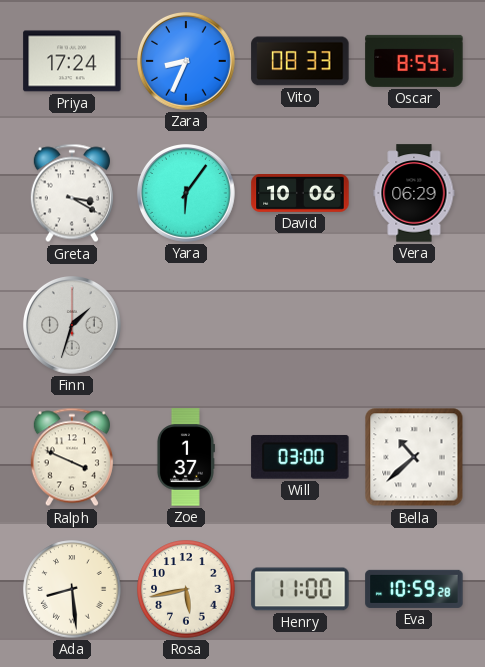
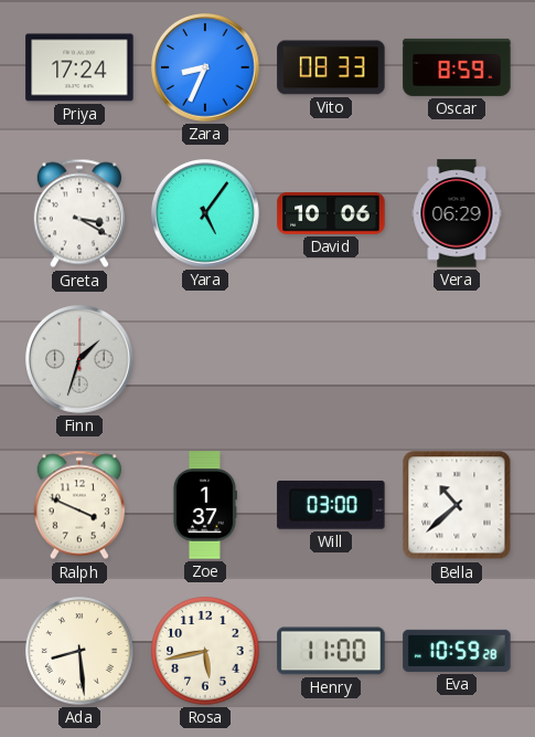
Yara: 6:06 -> 5:06
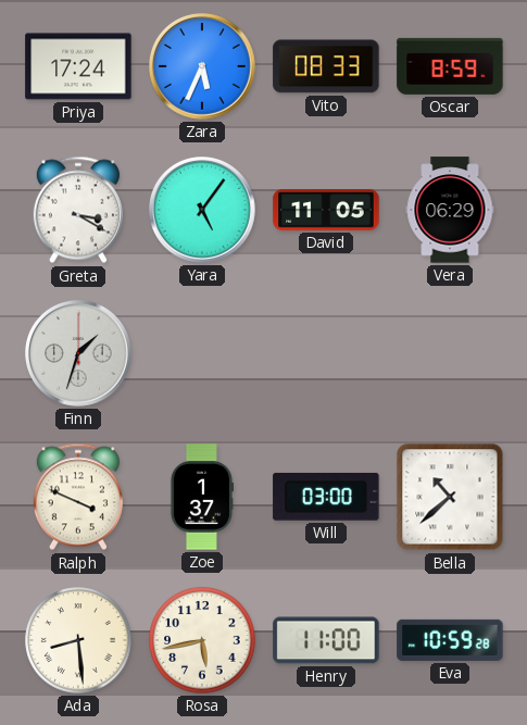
Zara: 8:34 -> 5:34
David: 10:06 -> 11:05
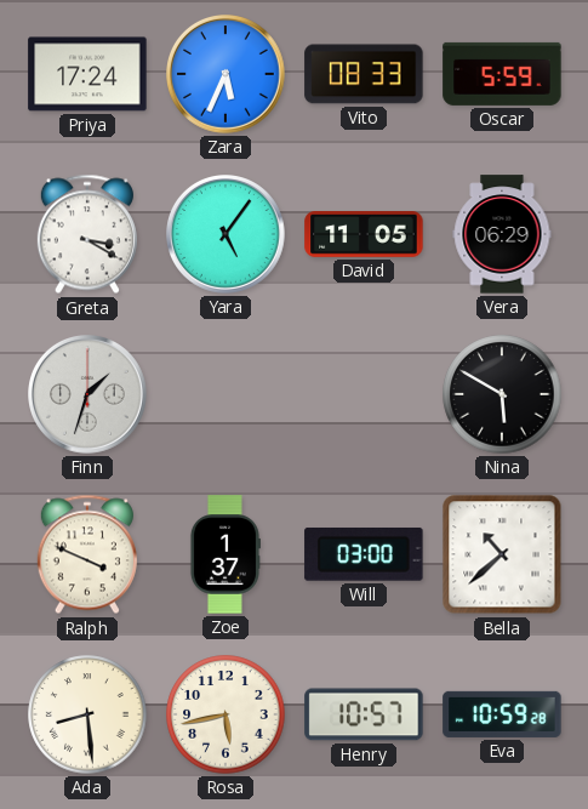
Oscar: 8:59 -> 5:59
Nina: none -> 5:50
Henry: 11:00 -> 10:57
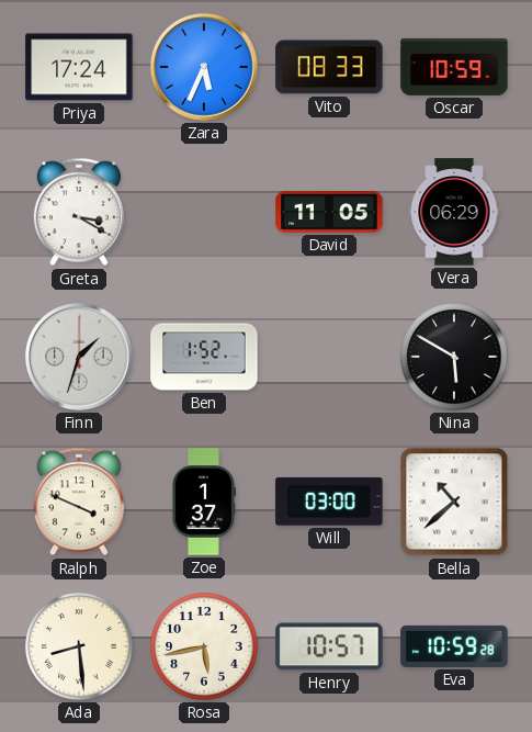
Oscar: 5:59 -> 10:59
Yara: 5:06 -> none
Ben: none -> 1:52
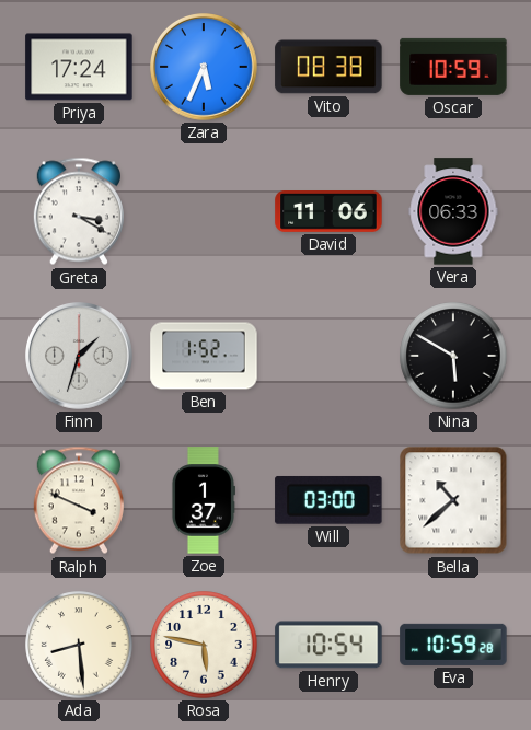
Vito: 08:33 -> 08:38
David: 11:05 -> 11:06
Vera: 06:29 -> 06:33
Rosa: 5:43 -> 5:47
Henry: 10:57 -> 10:54
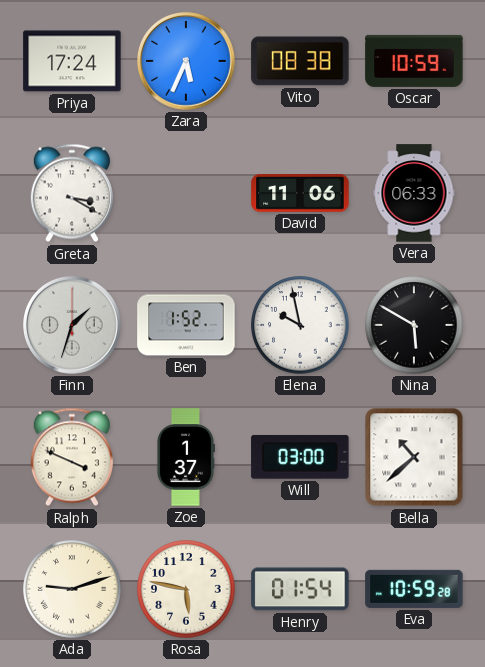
Elena: none -> 9:58
Ada: 8:29 -> 9:12
Henry: 10:54 -> 01:54
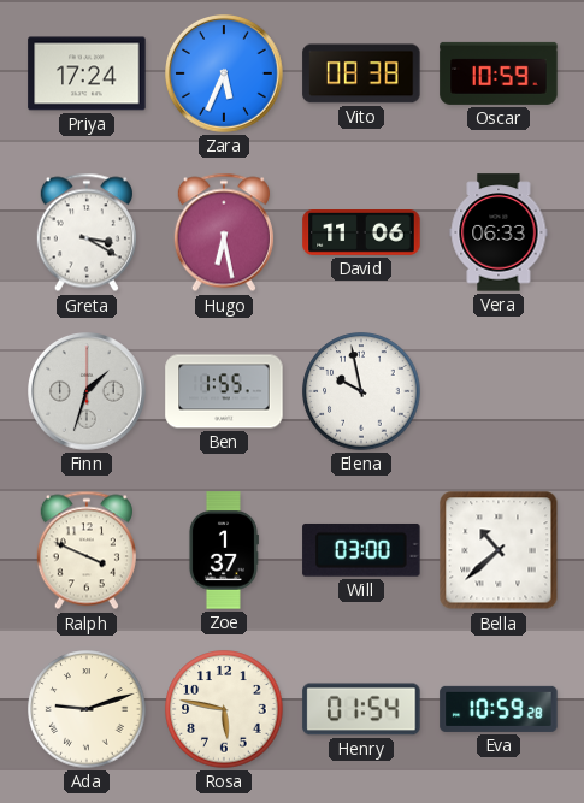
Hugo: none -> 6:28
Ben: 1:52 -> 1:55
Nina: 5:50 -> none
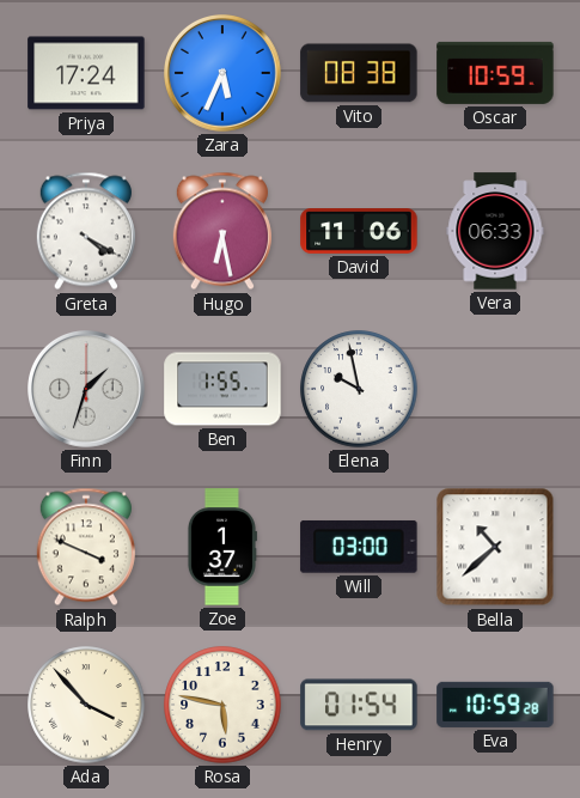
Greta: 3:20 -> 4:20
Ada: 9:12 -> 3:53
